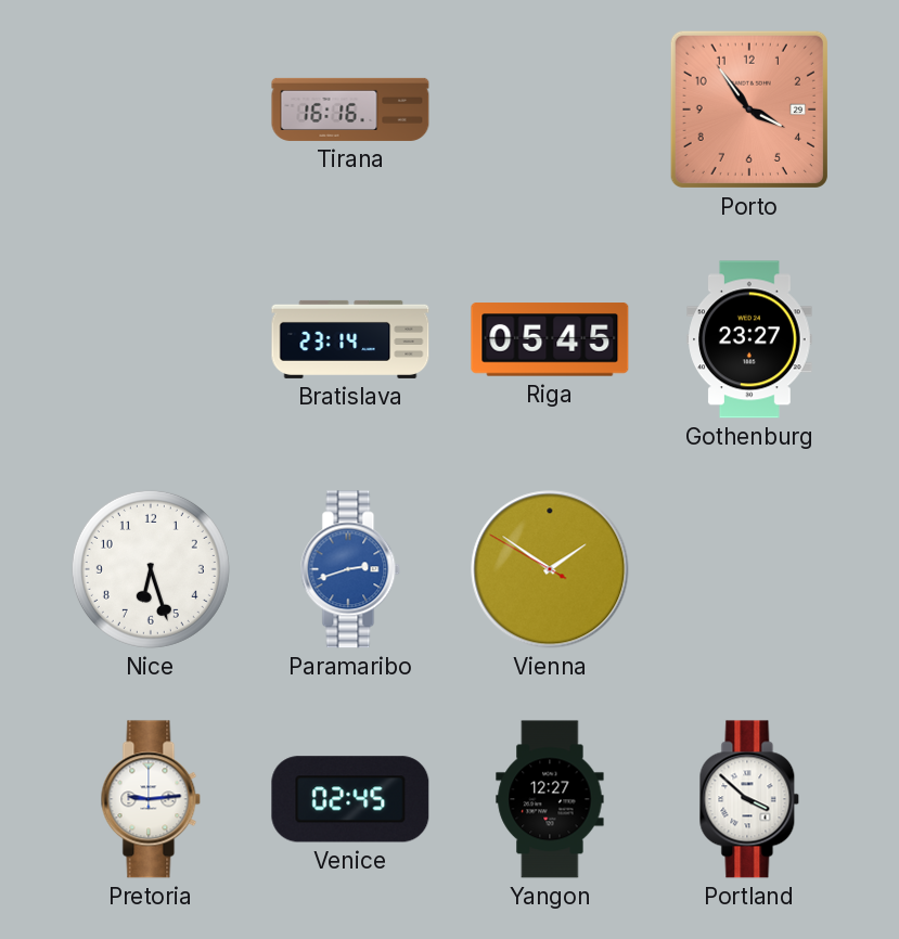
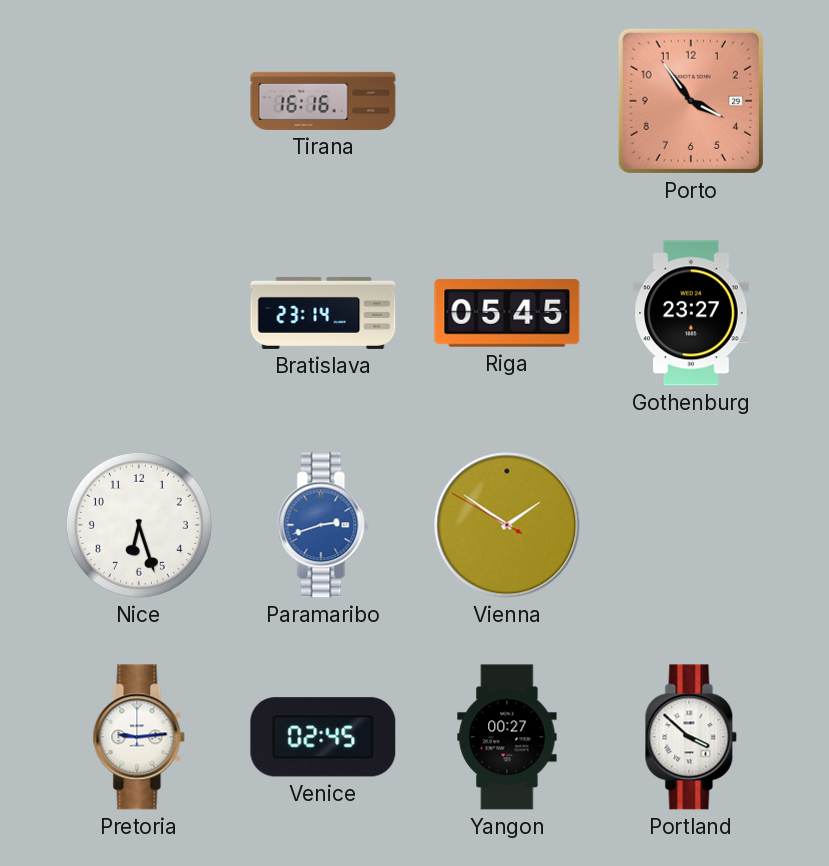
Yangon: 12:27 -> 00:27
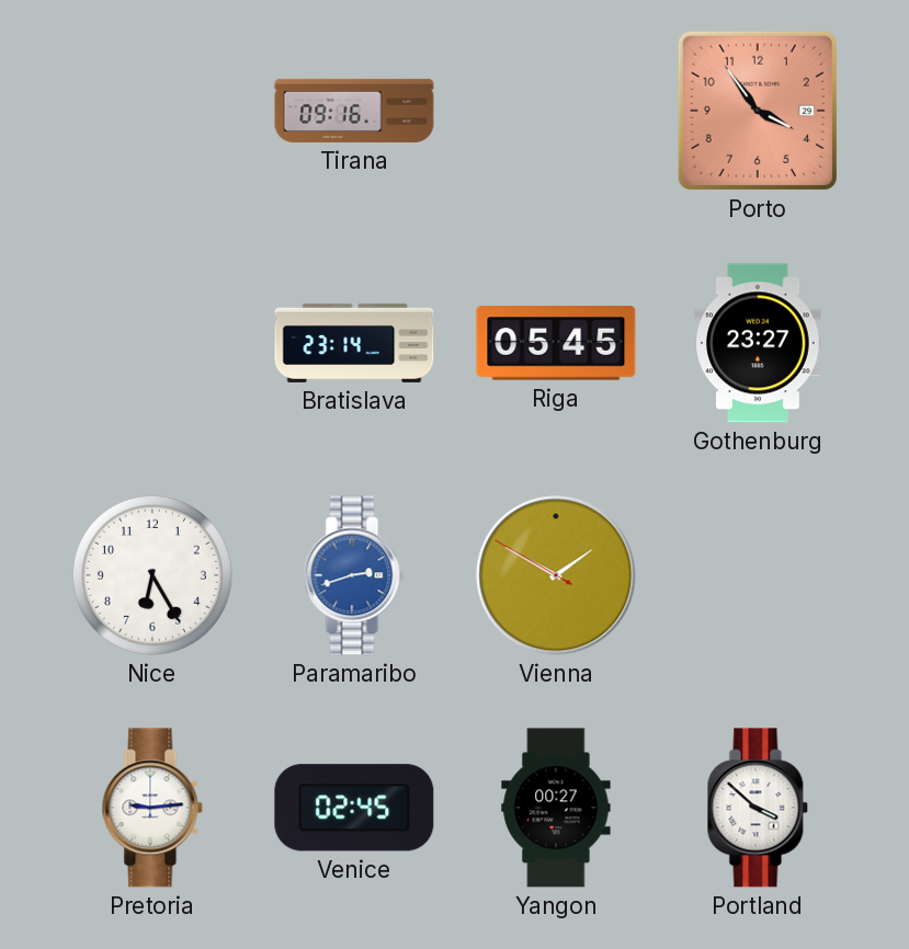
Tirana: 16:16 -> 09:16
Nice: 6:27 -> 6:25
Vienna: 1:50 -> 1:49
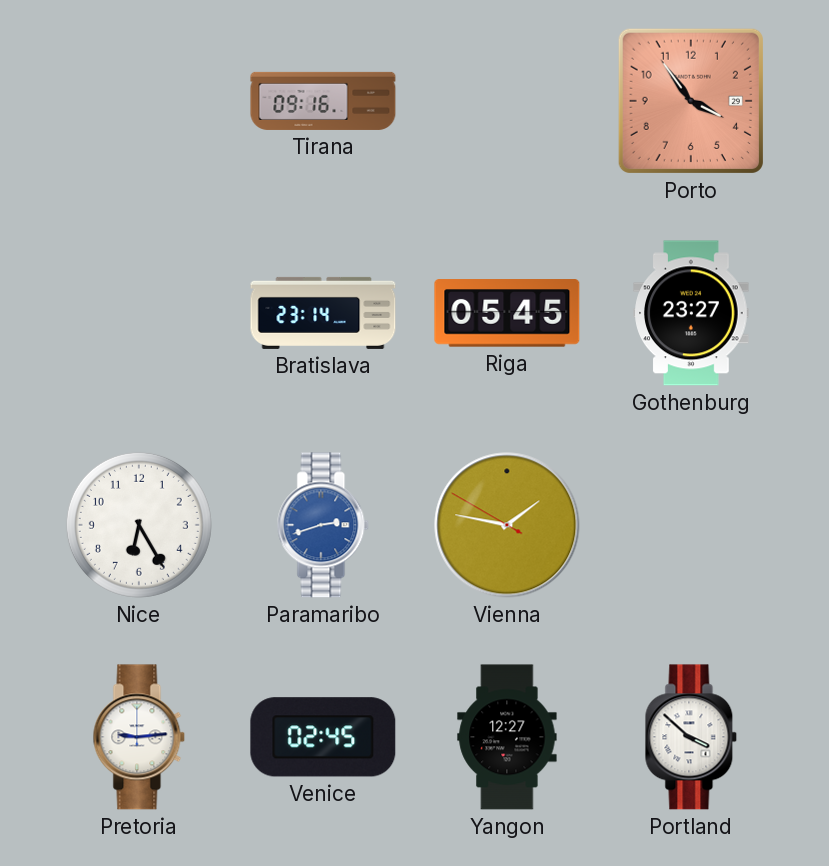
Vienna: 1:49 -> 1:46
Yangon: 00:27 -> 12:27
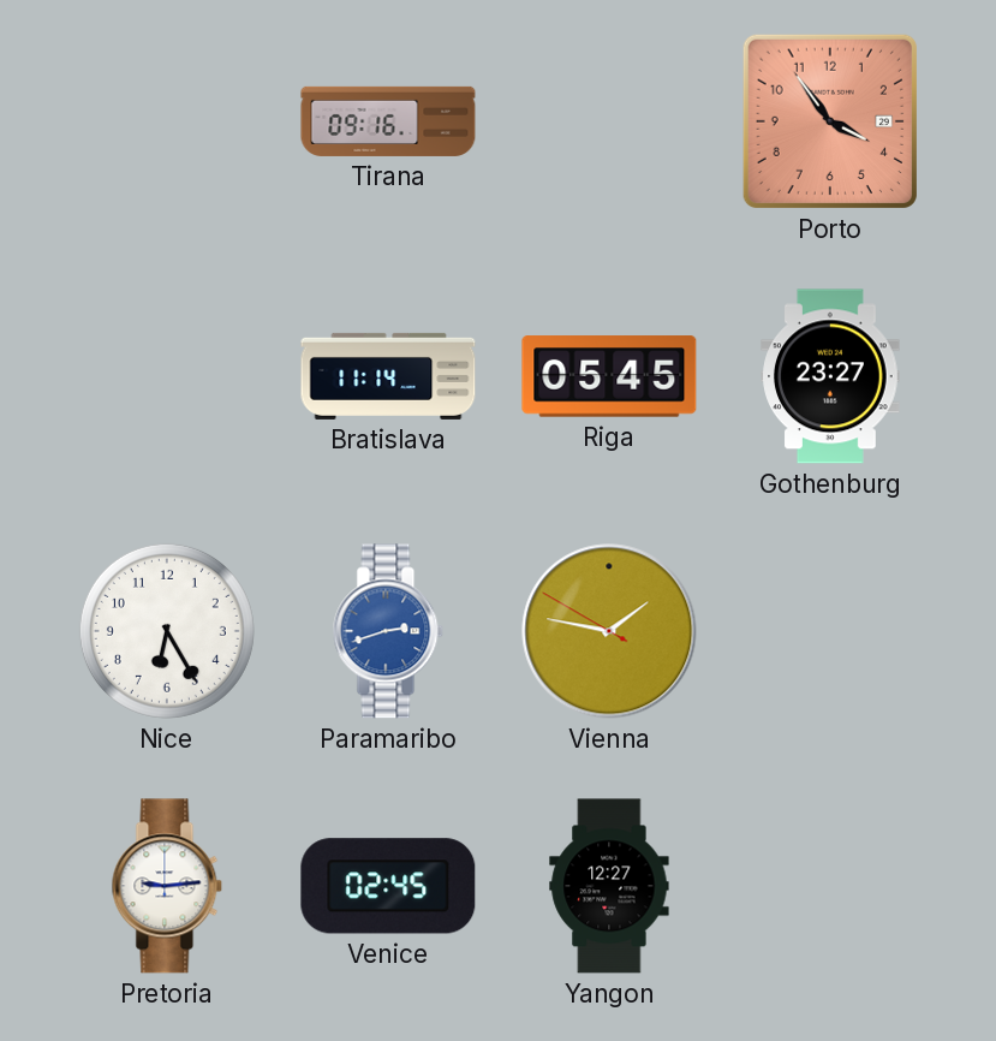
Bratislava: 23:14 -> 11:14
Portland: 3:52 -> none
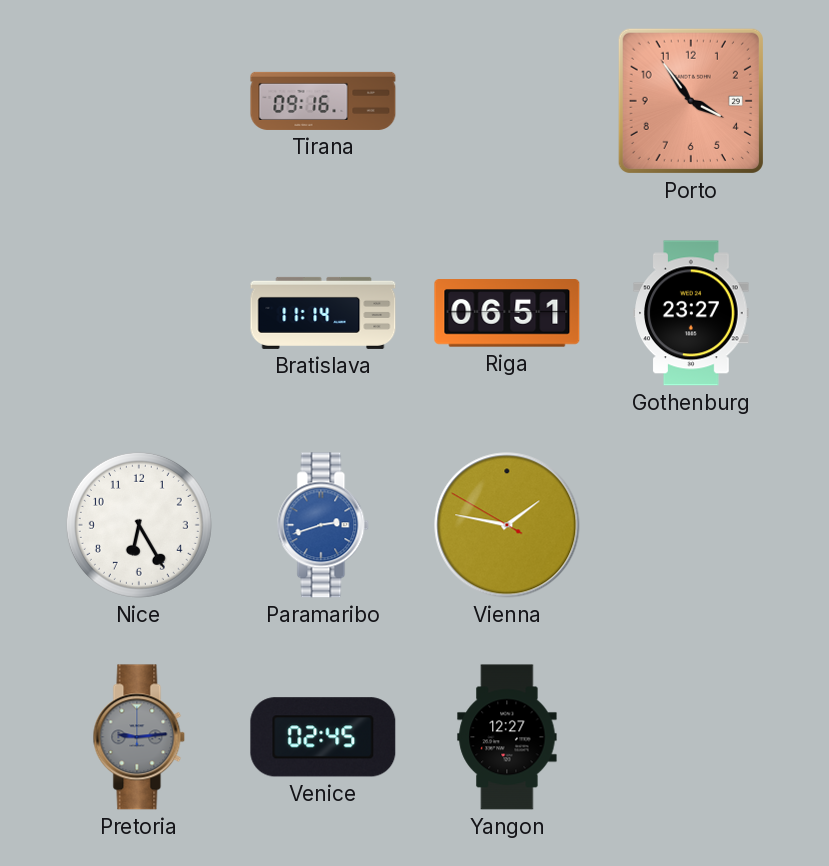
Riga: 05:45 -> 06:51
Pretoria dial: white -> grey
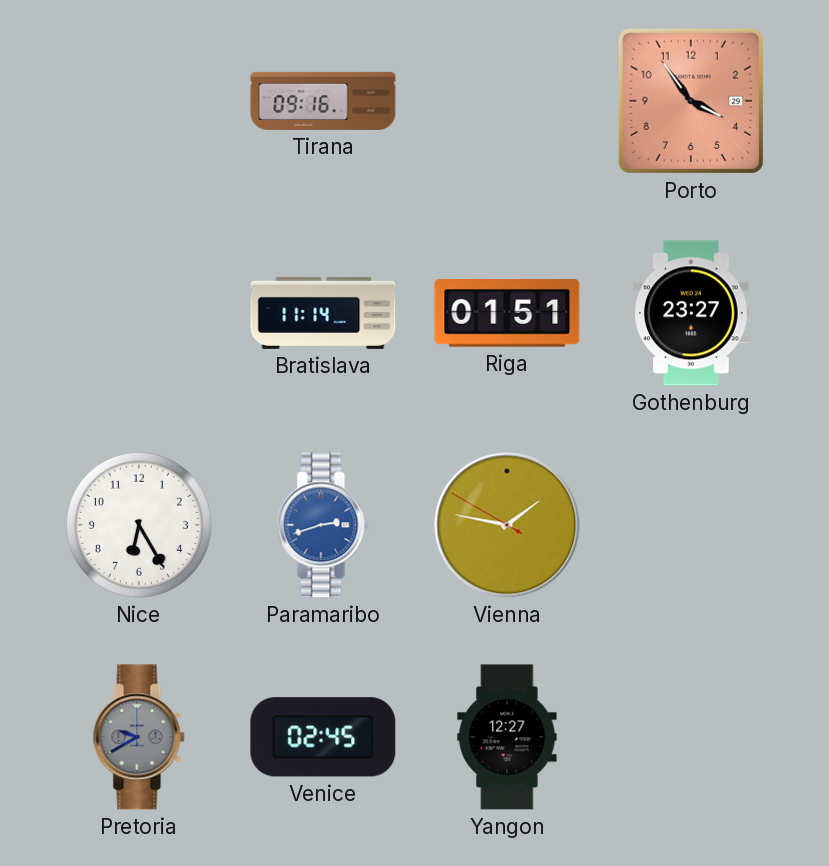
Riga: 06:51 -> 01:51
Pretoria: 9:14 -> 9:40
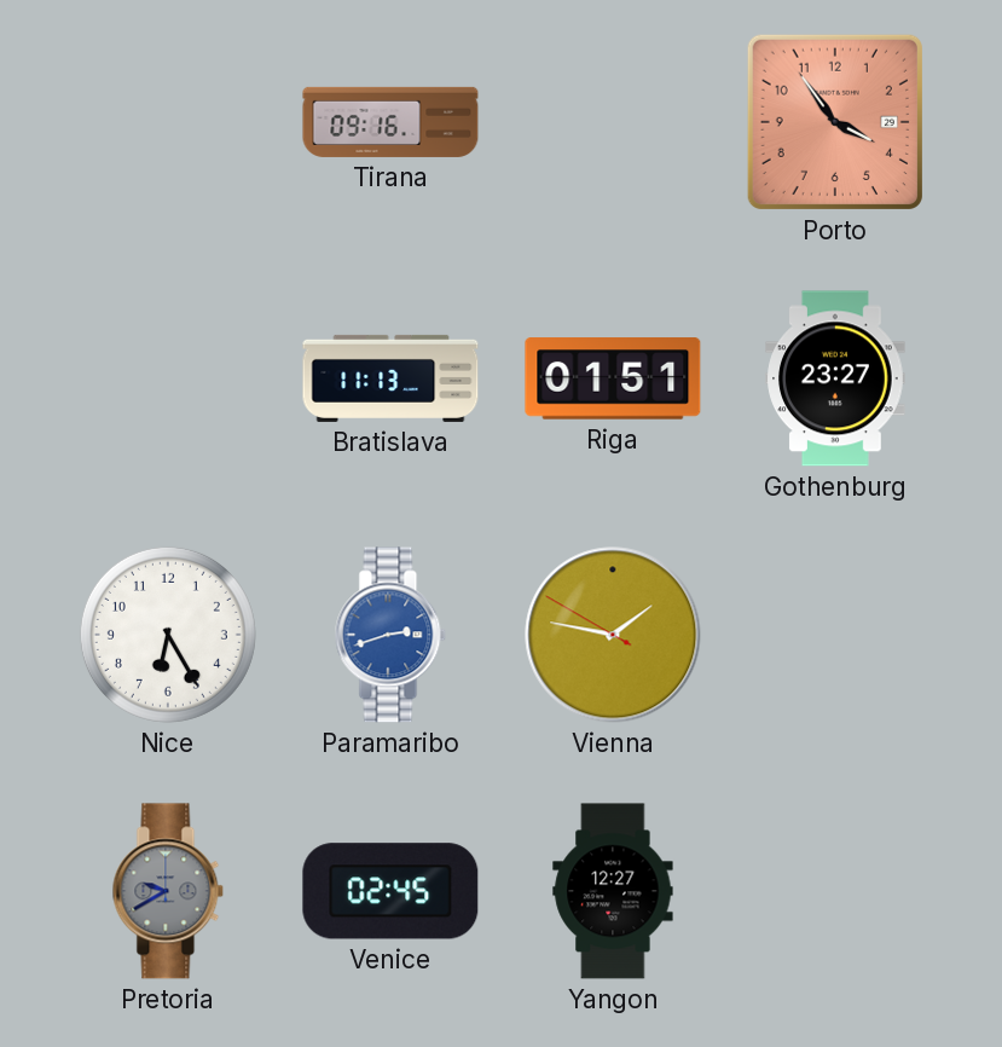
Bratislava: 11:14 -> 11:13
